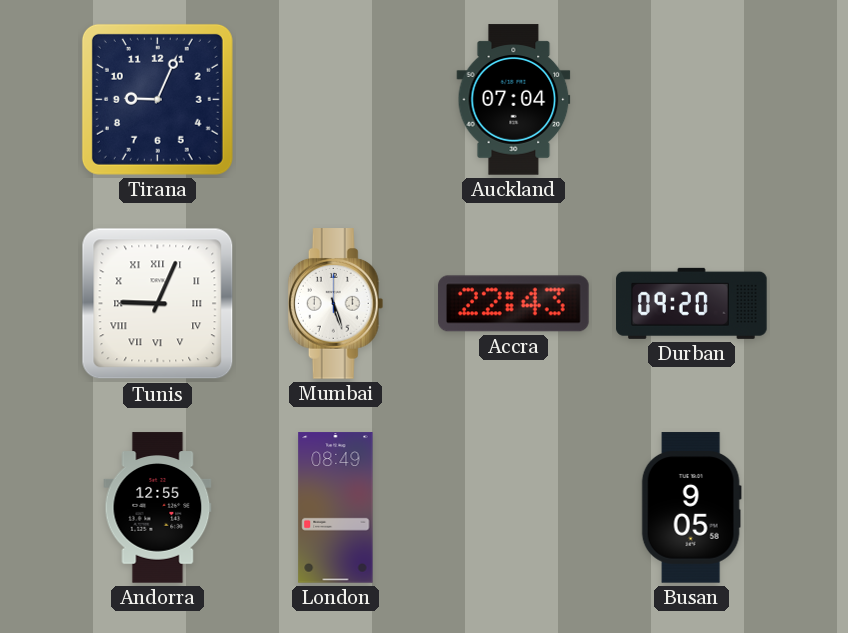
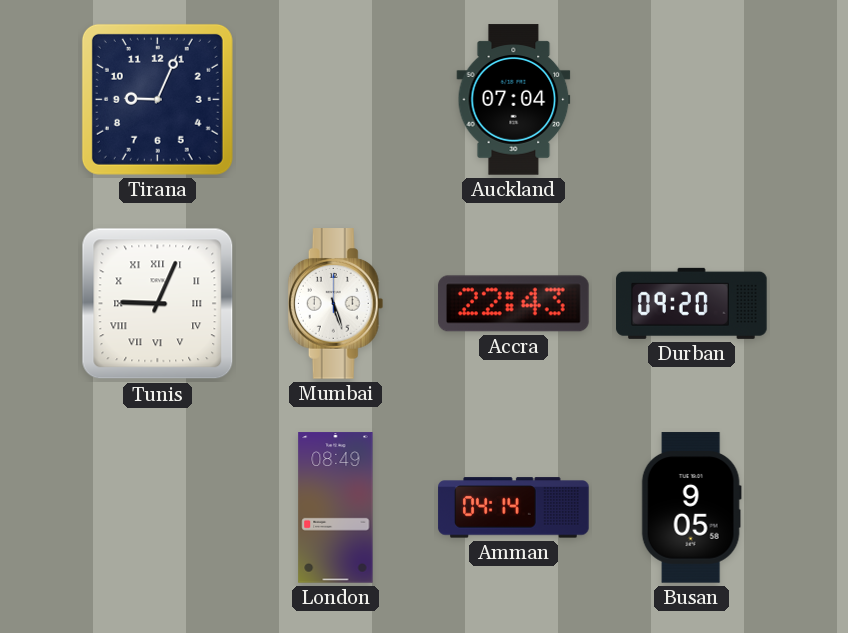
Andorra: 12:55 -> none
Amman: none -> 04:14
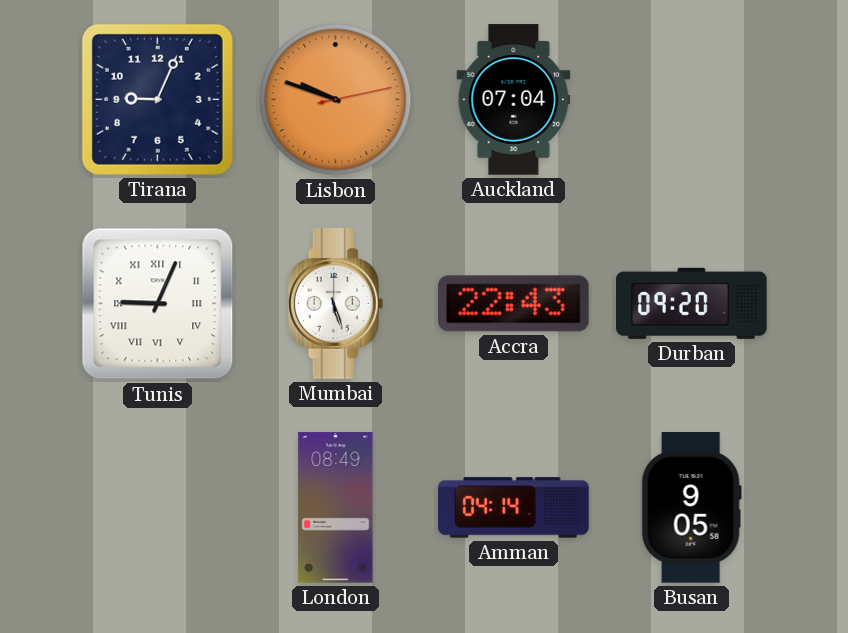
Lisbon: none -> 9:48
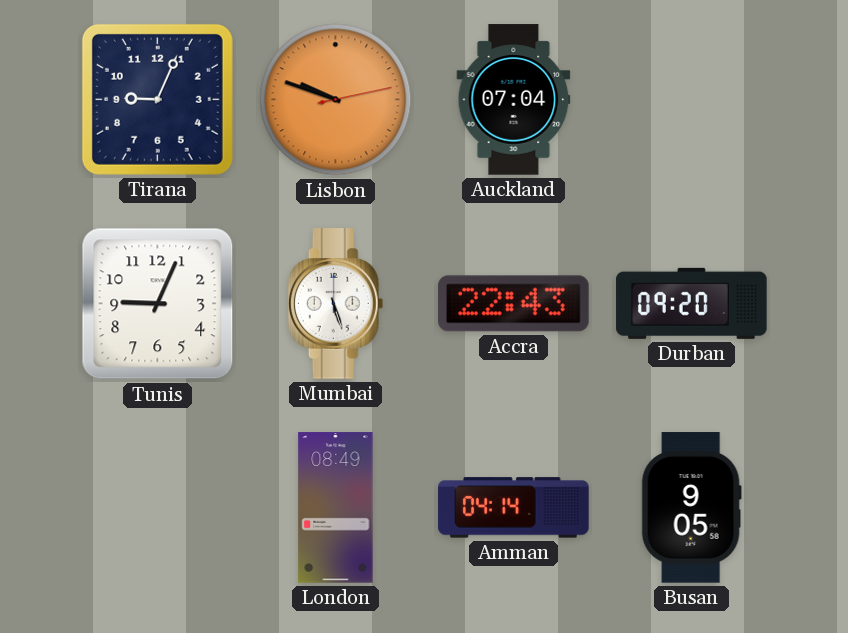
Tunis numerals: Roman -> Arabic
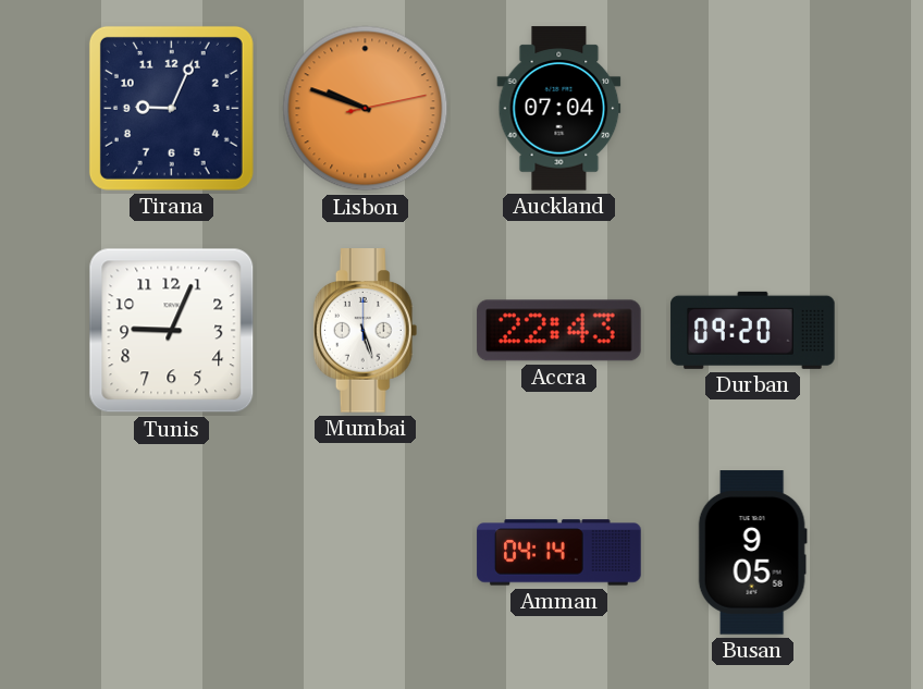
London: 08:49 -> none
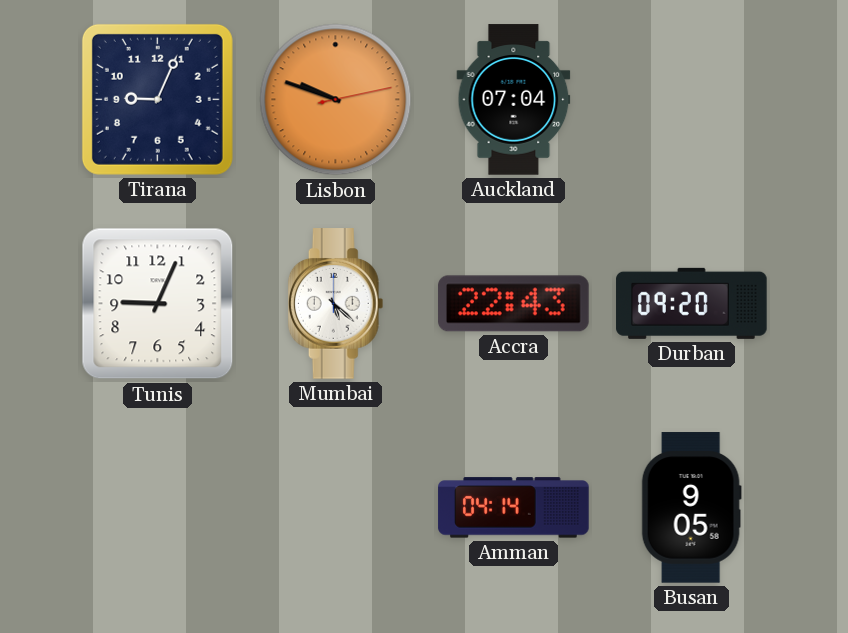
Mumbai: 5:27 -> 5:22
